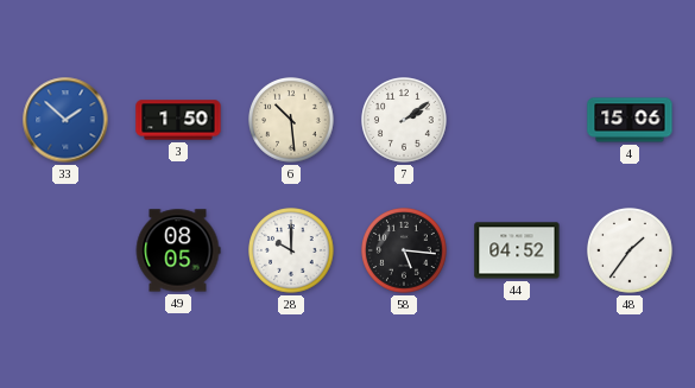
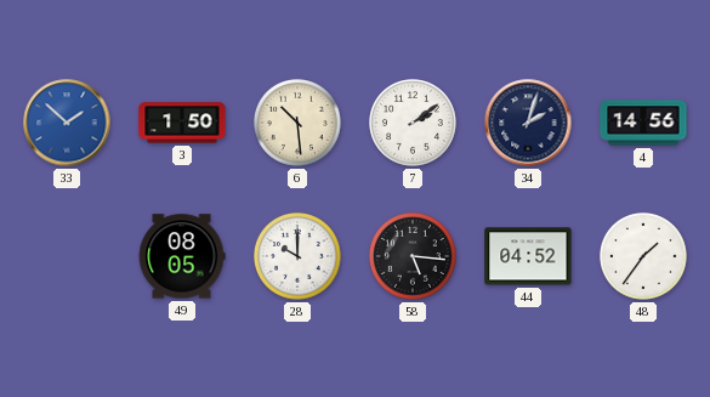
34: none -> 2:03
4: 15:06 -> 14:56
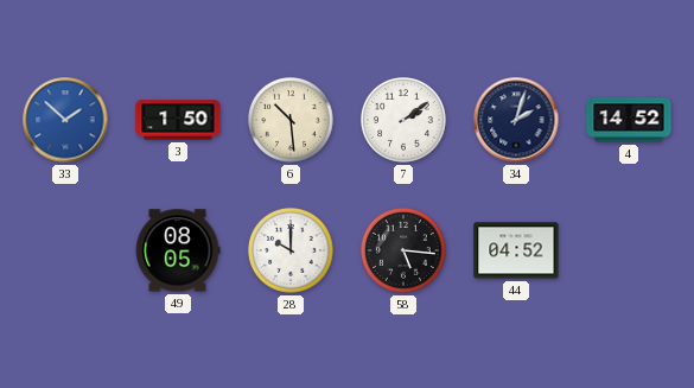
4: 14:56 -> 14:52
48: 1:36 -> none
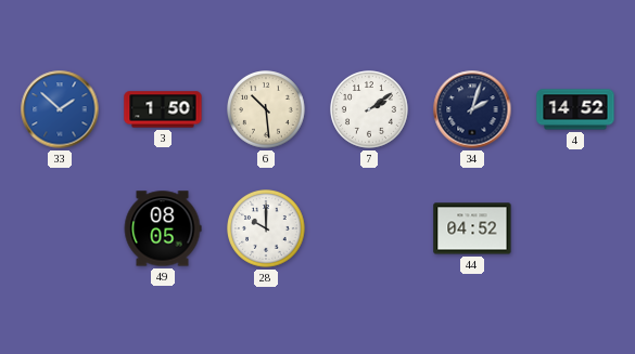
58: 5:16 -> none
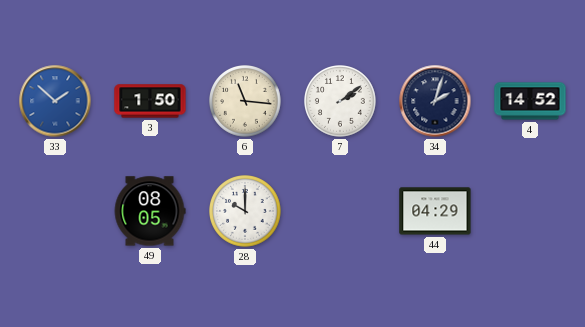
6: 10:29 -> 11:16
44: 04:52 -> 04:29
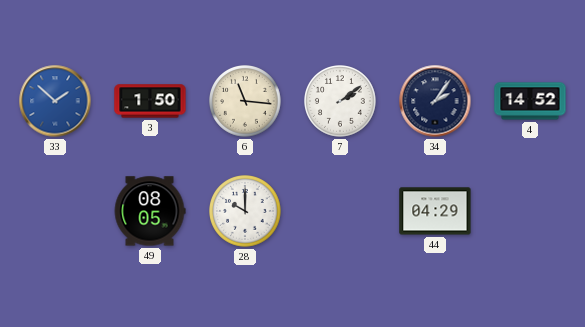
34: 2:03 -> 2:06
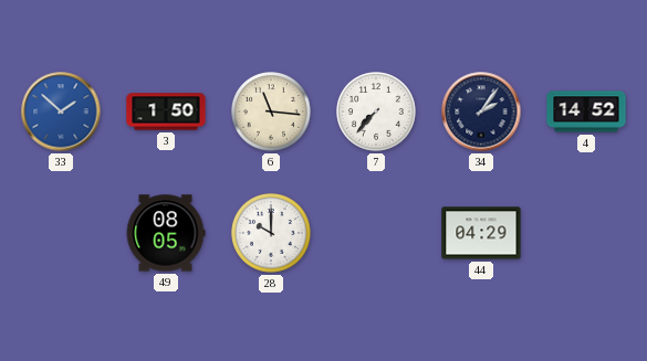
7: 2:09 -> 7:37
